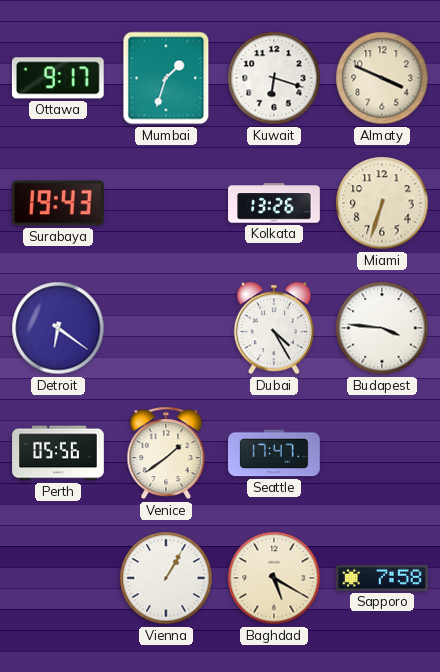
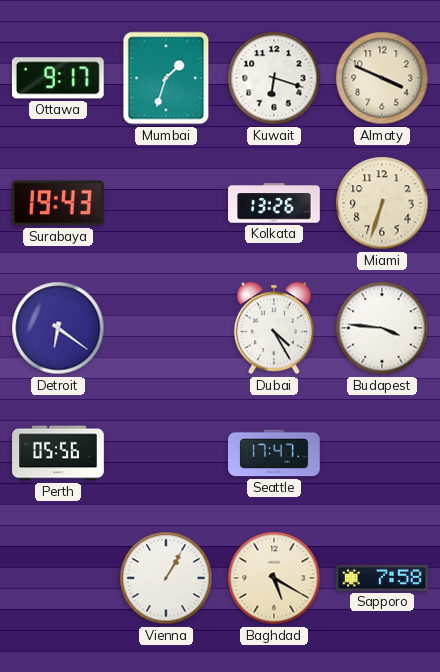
Venice: 1:39 -> none
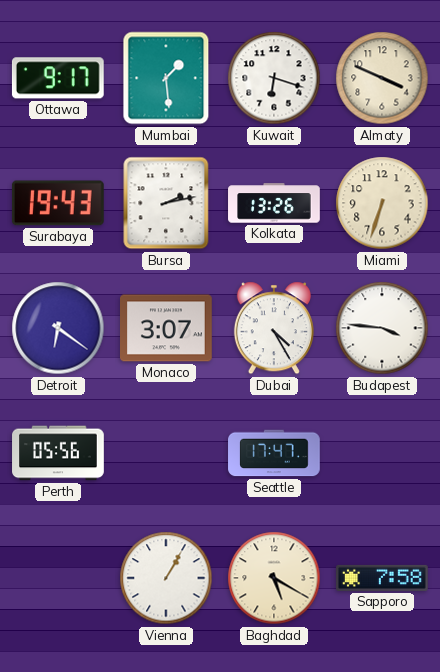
Mumbai: 1:33 -> 1:29
Bursa: none -> 2:13
Monaco: none -> 3:07
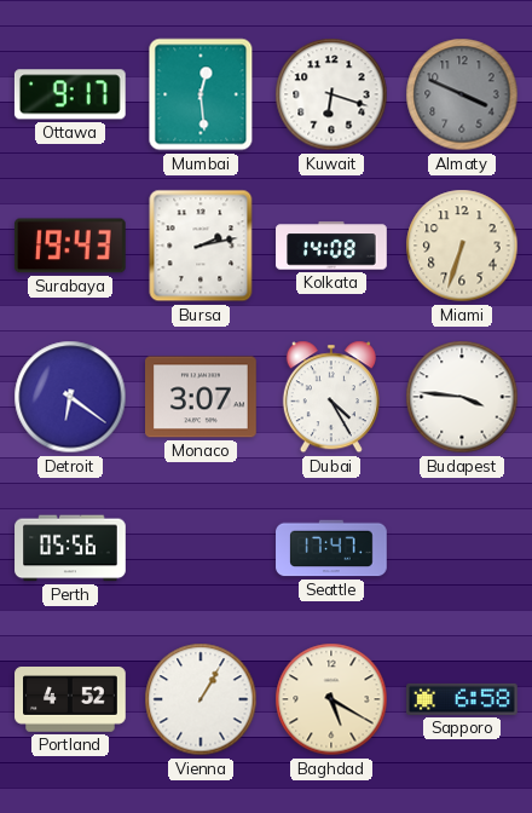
Mumbai: 1:29 -> 12:29
Almaty dial: cream -> grey
Kolkata: 13:26 -> 14:08
Portland: none -> 4:52
Sapporo: 7:58 -> 6:58
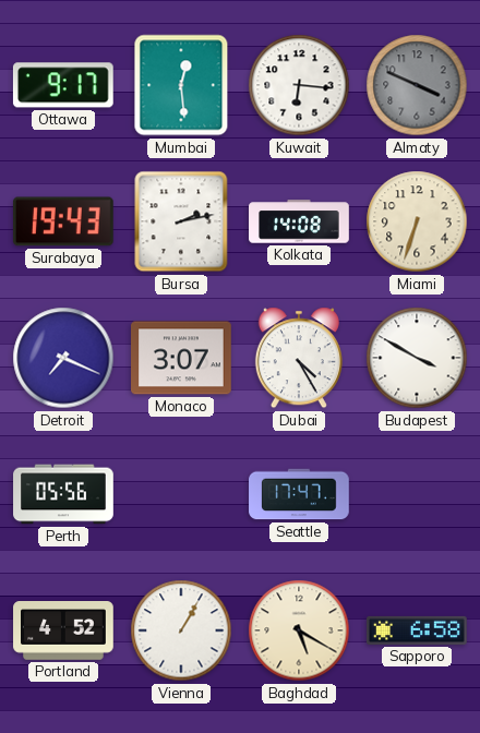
Kuwait: 6:18 -> 6:16
Detroit: 6:21 -> 7:19
Budapest: 3:46 -> 3:50
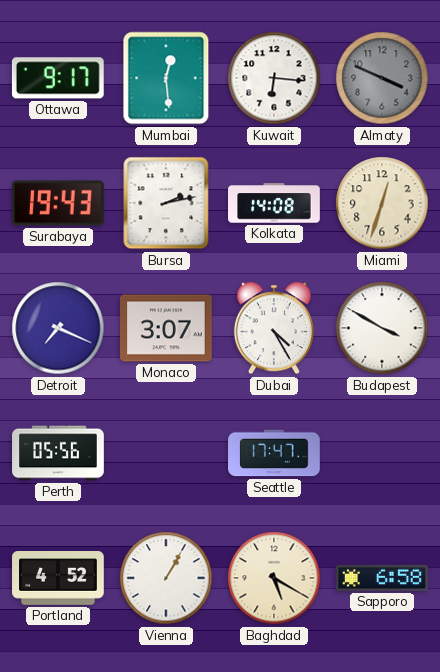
Miami: 6:33 -> 12:33
